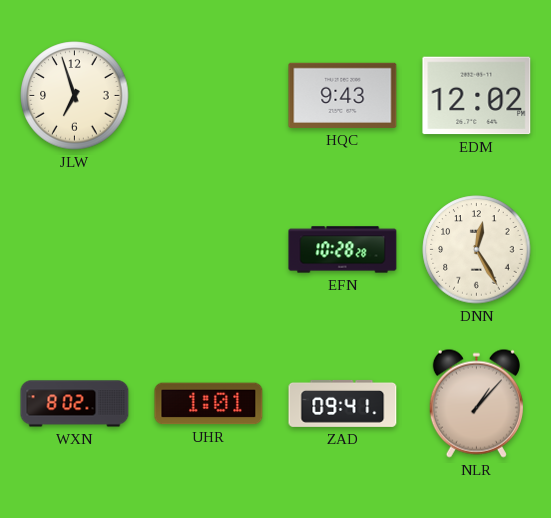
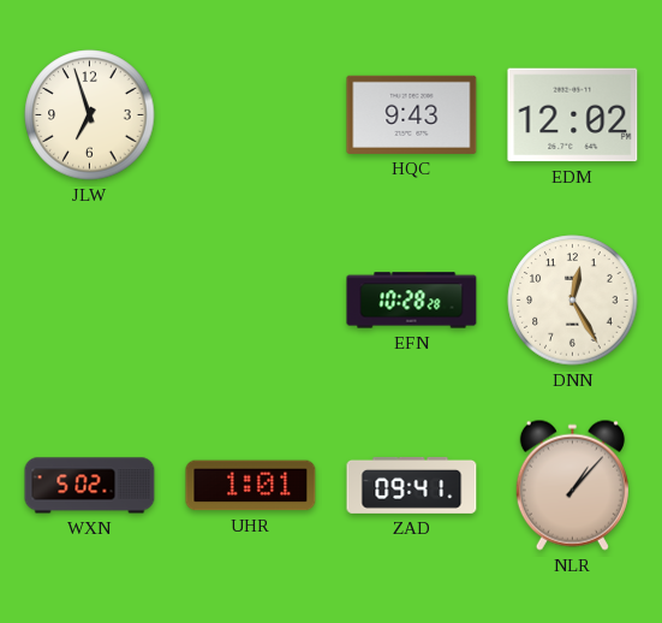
WXN: 8:02 -> 5:02
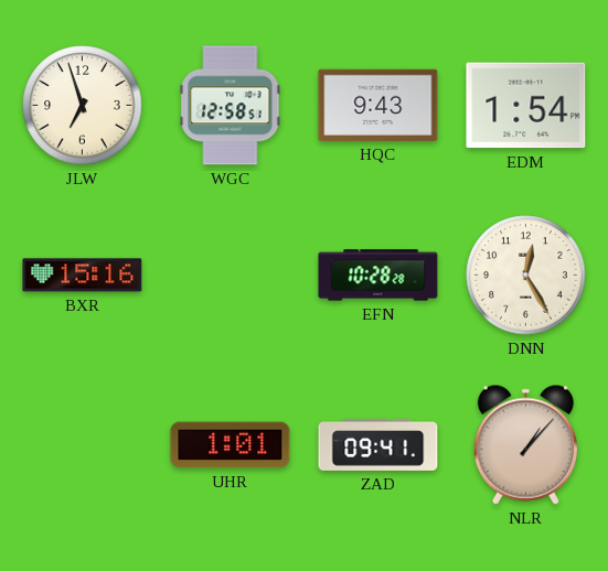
WGC: none -> 12:58
EDM: 12:02 -> 1:54
BXR: none -> 15:16
WXN: 5:02 -> none
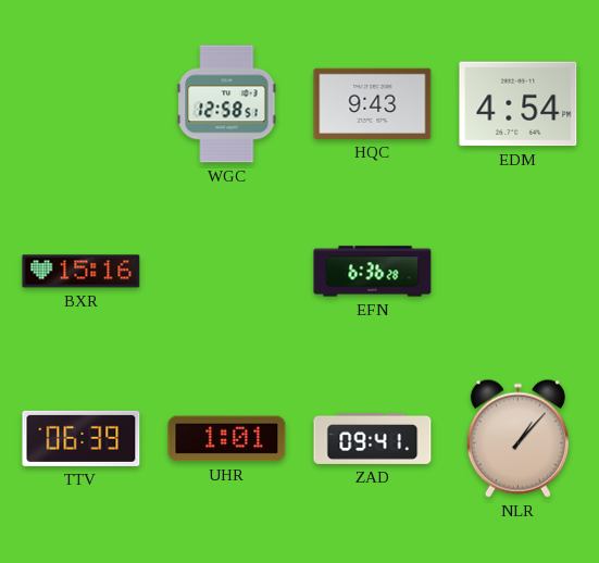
JLW: 6:57 -> none
EDM: 1:54 -> 4:54
EFN: 10:28 -> 6:36
DNN: 12:25 -> none
TTV: none -> 06:39
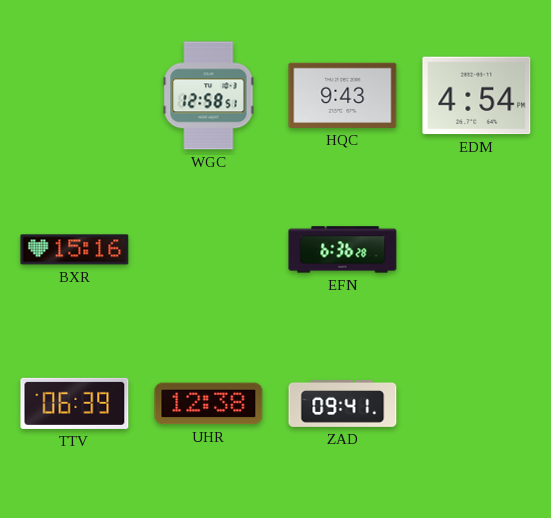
UHR: 1:01 -> 12:38
NLR: 1:07 -> none
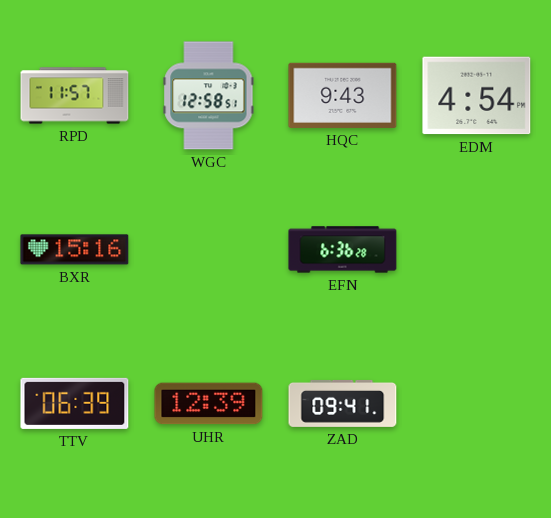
RPD: none -> 11:57
UHR: 12:38 -> 12:39
